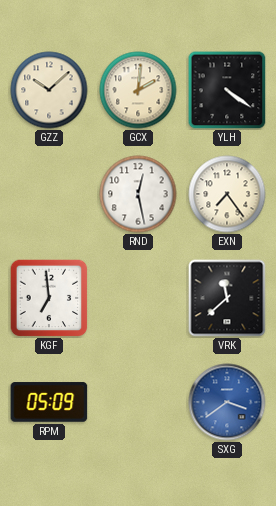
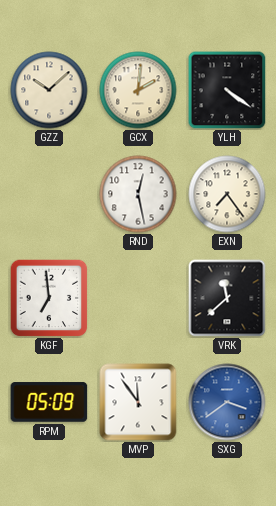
MVP: none -> 11:54
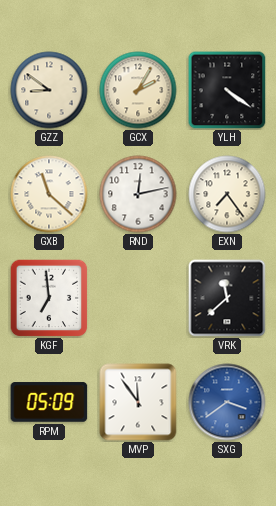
GZZ: 10:08 -> 8:51
GCX: 2:01 -> 2:05
GXB: none -> 11:22
RND: 12:28 -> 12:13
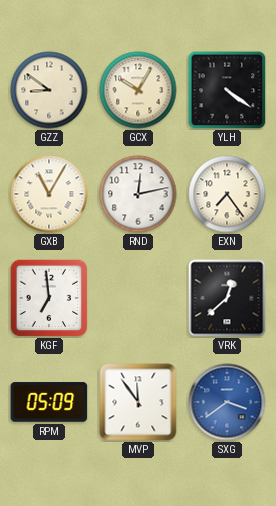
GCX: 2:05 -> 10:05
GXB: 11:22 -> 11:05
VRK: 11:38 -> 12:38
